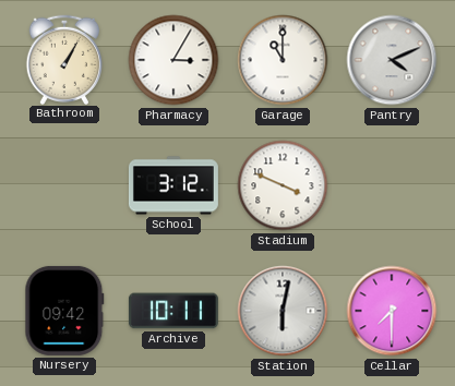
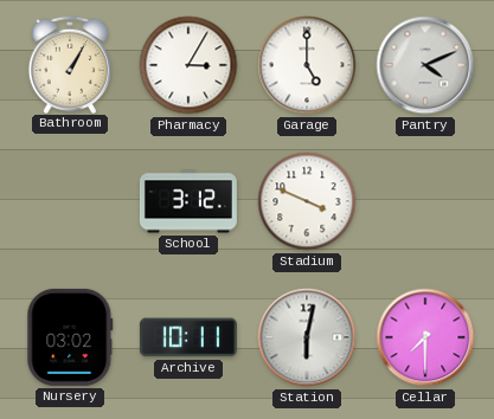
Garage: 11:00 -> 5:00
Nursery: 09:42 -> 03:02
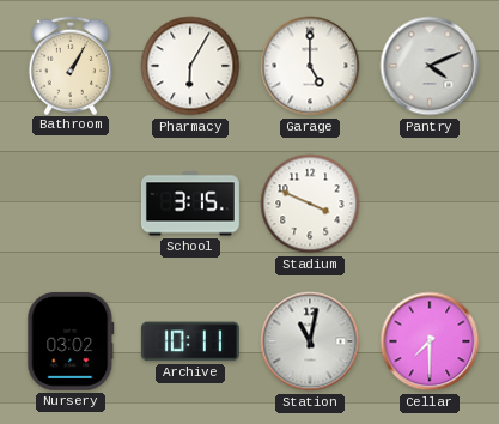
Pharmacy: 3:05 -> 6:05
School: 3:12 -> 3:15
Station: 6:02 -> 11:02
